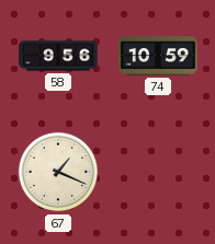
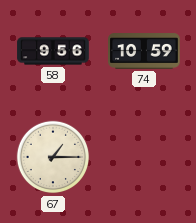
67: 1:19 -> 1:15
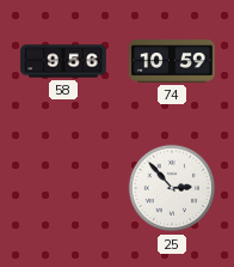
67: 1:15 -> none
25: none -> 2:53
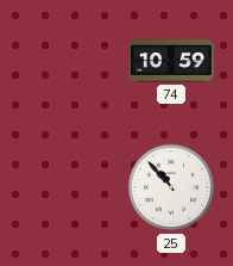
58: 9:56 -> none
25: 2:53 -> 10:53
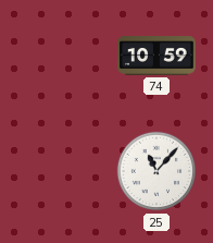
25: 10:53 -> 11:07
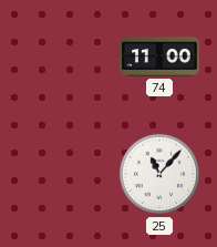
74: 10:59 -> 11:00
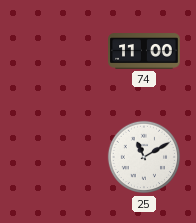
25: 11:07 -> 11:10
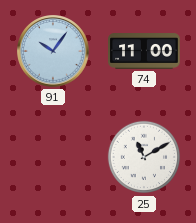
91: none -> 10:06
